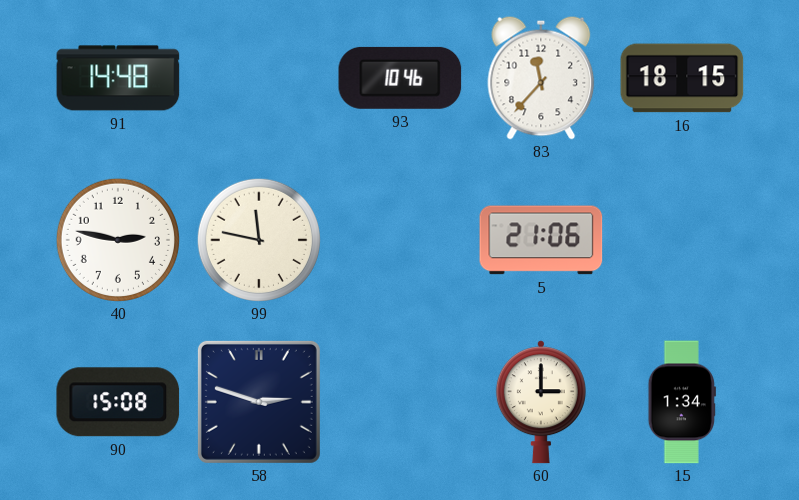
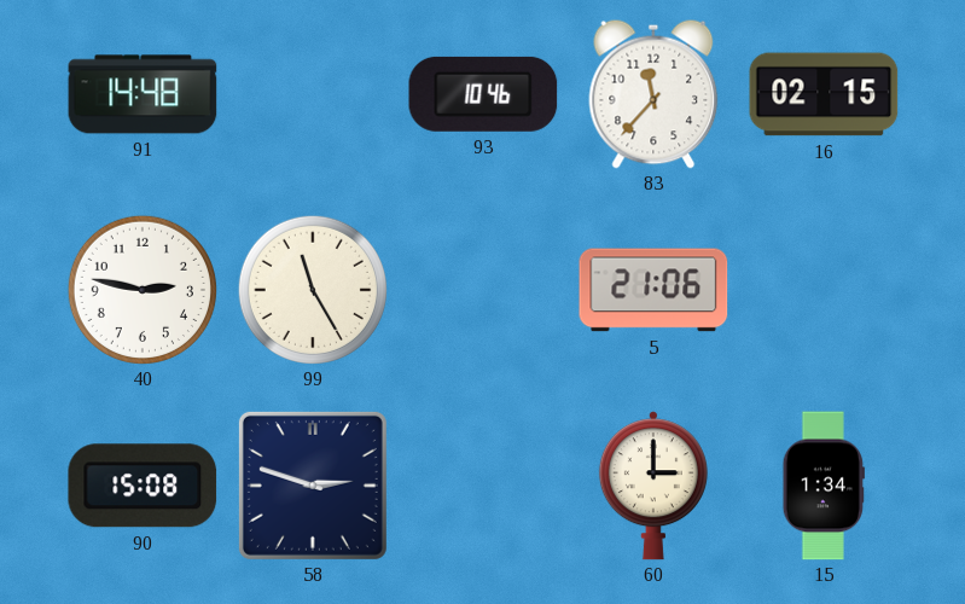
16: 18:15 -> 02:15
99: 11:47 -> 11:25
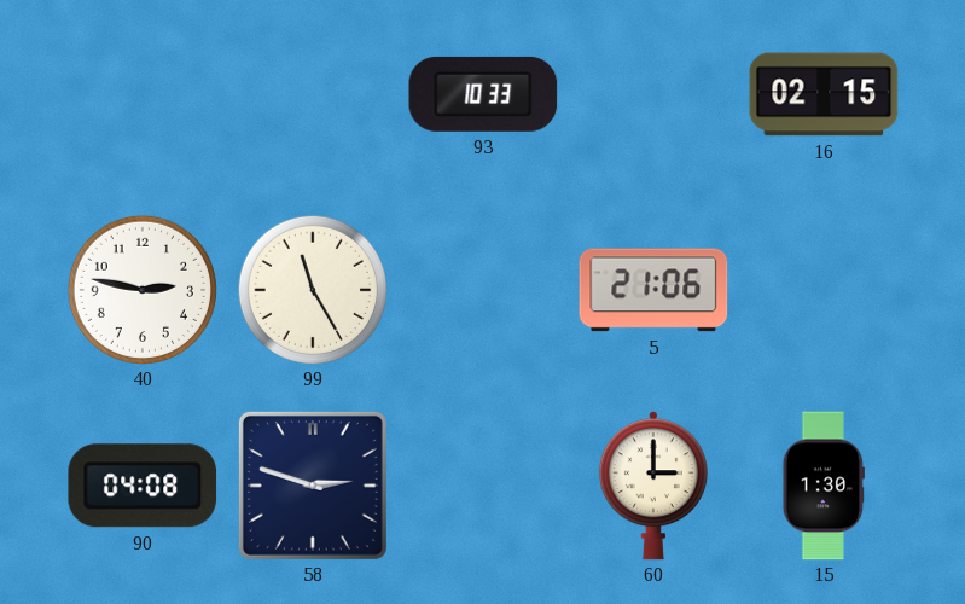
91: 14:48 -> none
93: 10:46 -> 10:33
83: 11:37 -> none
90: 15:08 -> 04:08
15: 1:34 -> 1:30
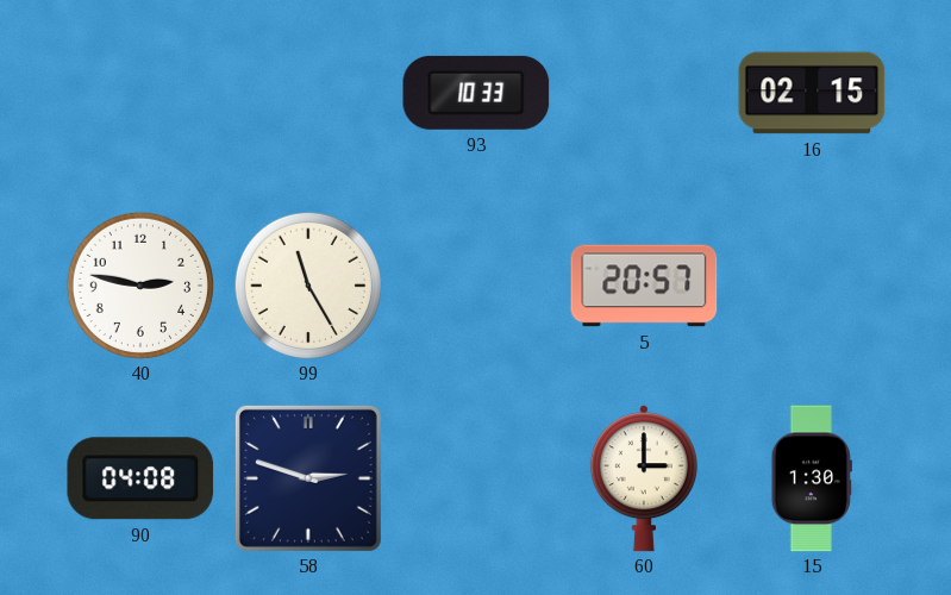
5: 21:06 -> 20:57
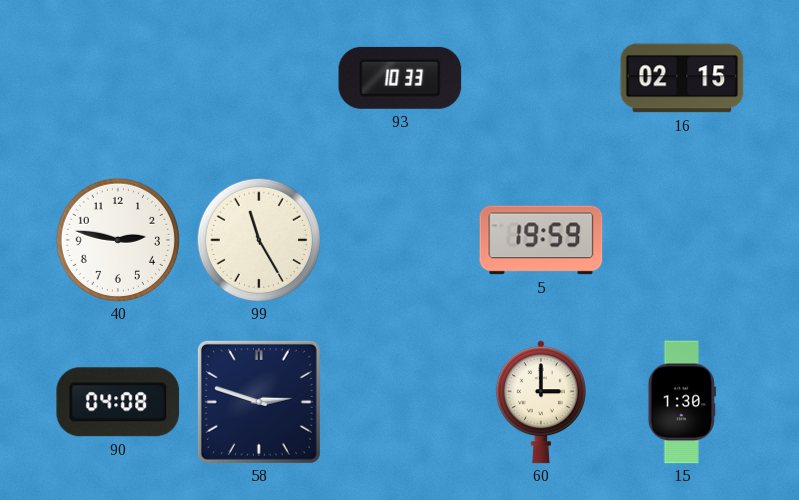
5: 20:57 -> 19:59
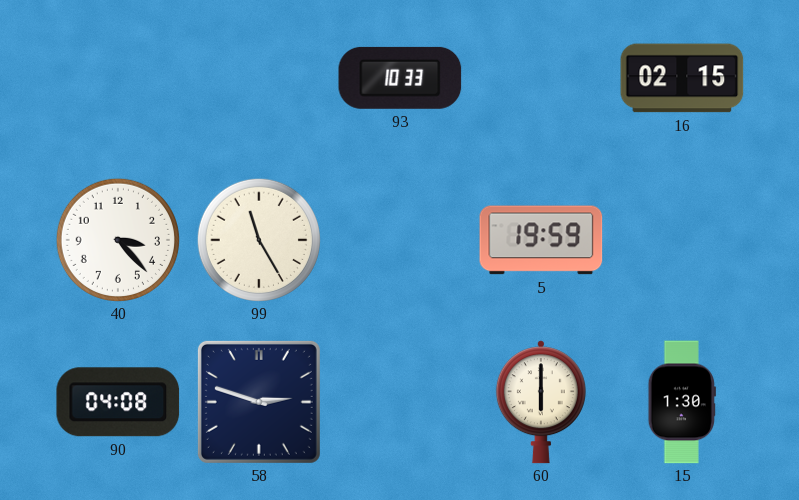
40: 2:47 -> 3:23
60: 3:00 -> 6:00
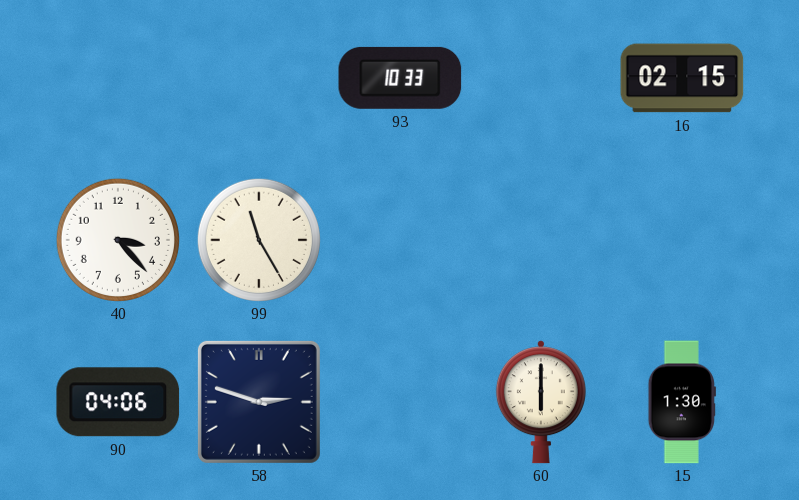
5: 19:59 -> none
90: 04:08 -> 04:06
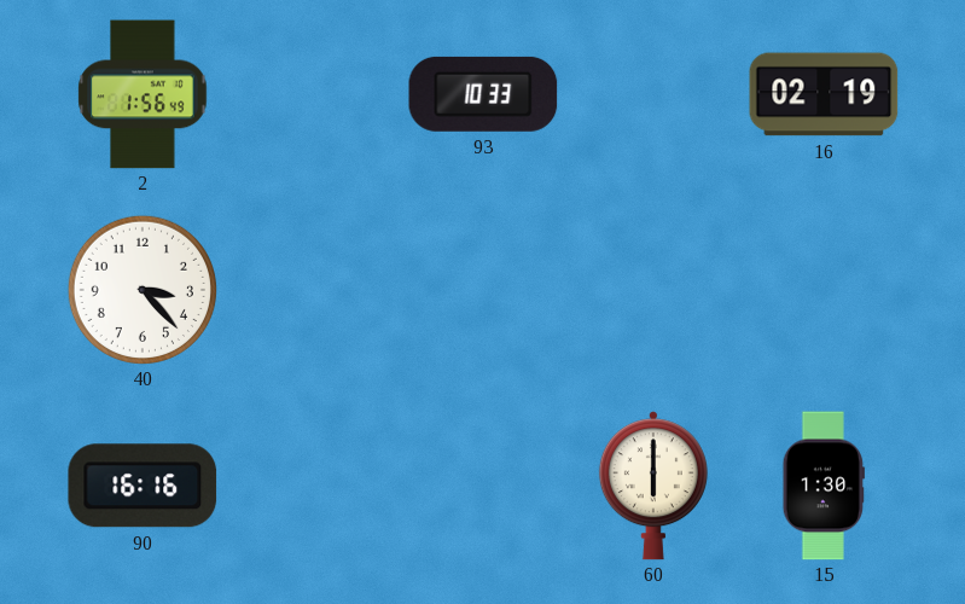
2: none -> 1:56
16: 02:15 -> 02:19
99: 11:25 -> none
90: 04:06 -> 16:16
58: 2:48 -> none
